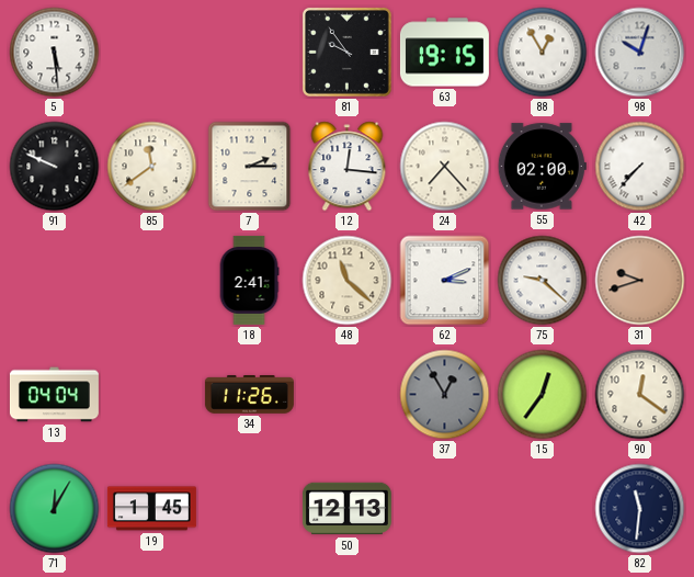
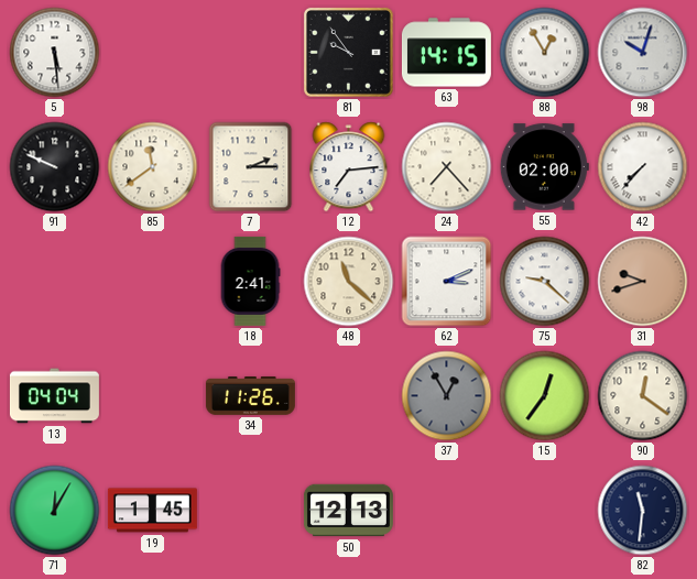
63: 19:15 -> 14:15
12: 12:16 -> 7:14
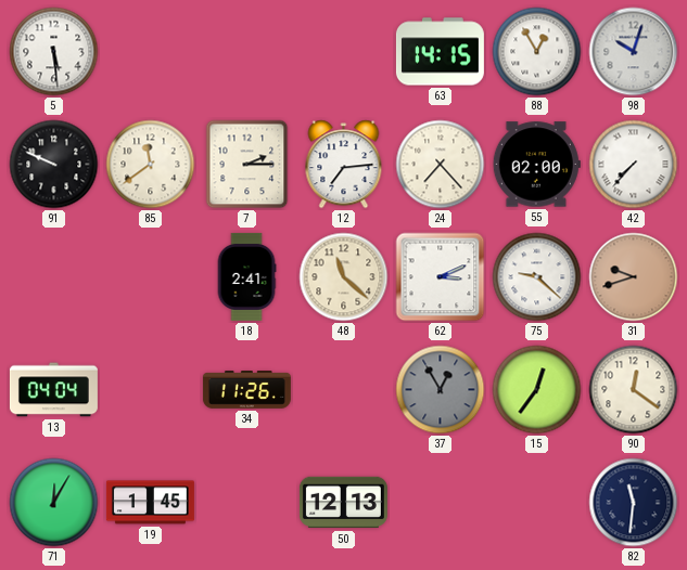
81: 9:54 -> none
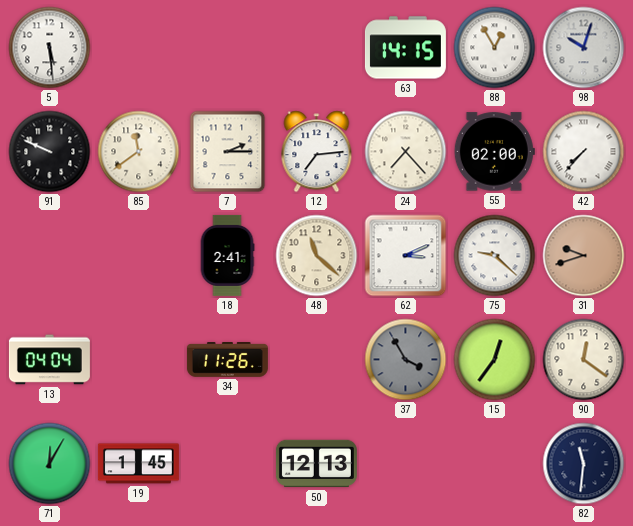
37: 12:55 -> 3:55
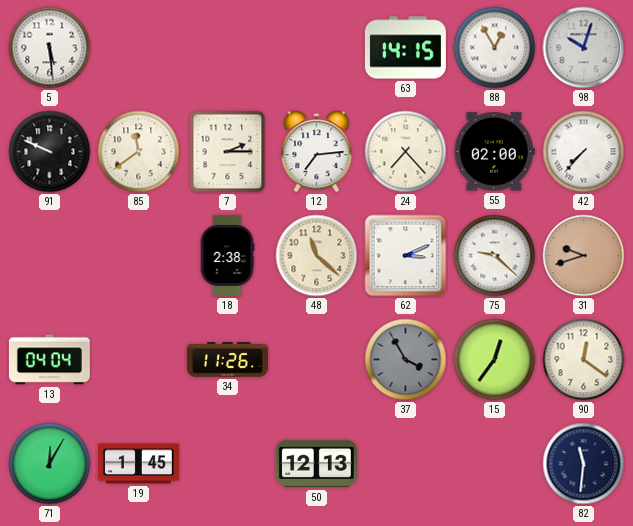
18: 2:41 -> 2:38
